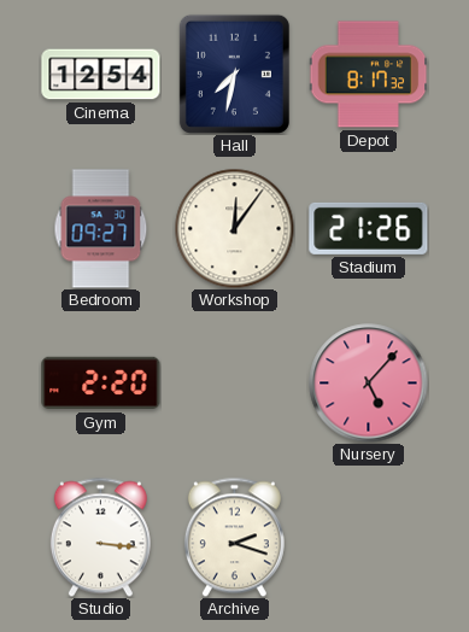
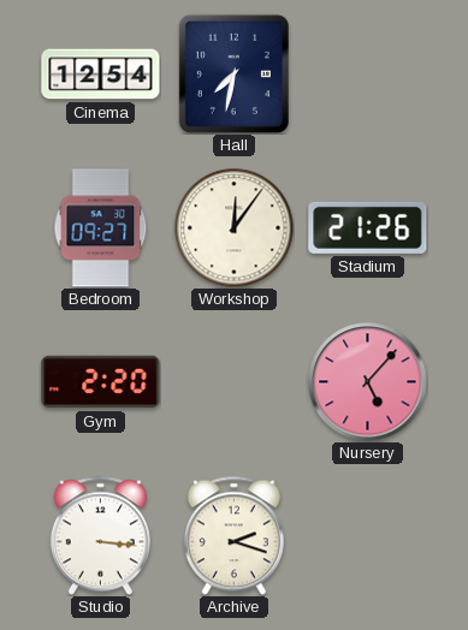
Depot: 8:17 -> none
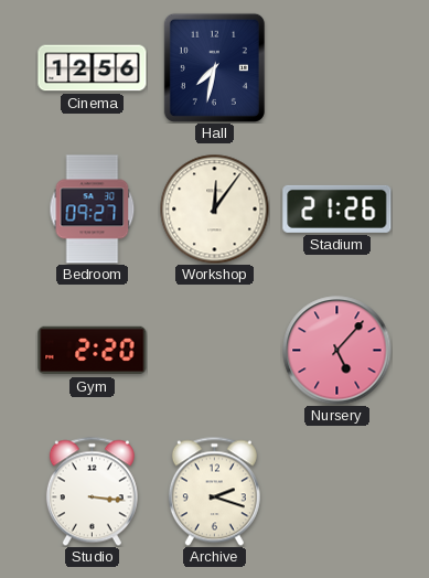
Cinema: 12:54 -> 12:56
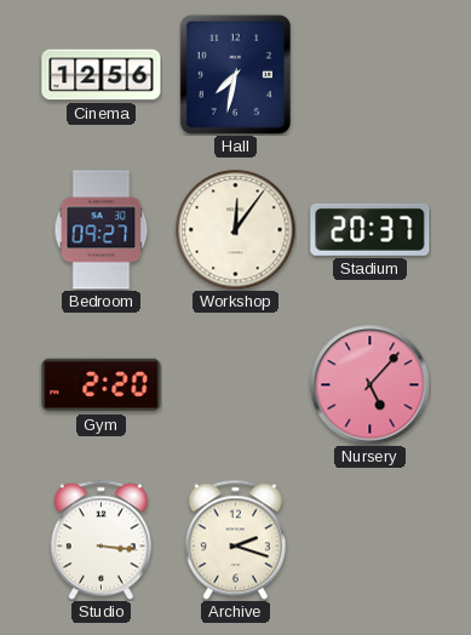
Stadium: 21:26 -> 20:37
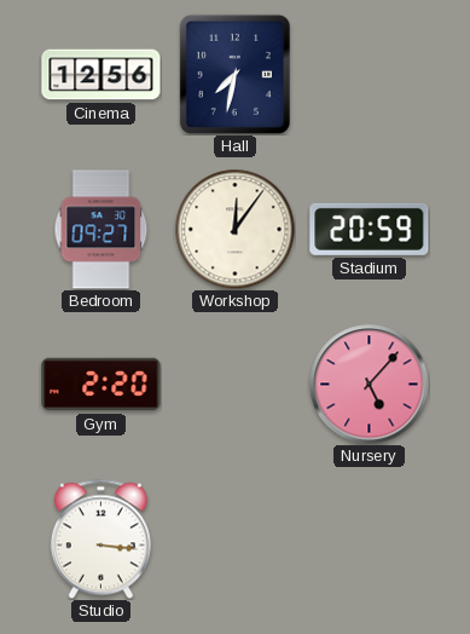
Stadium: 20:37 -> 20:59
Archive: 2:18 -> none
